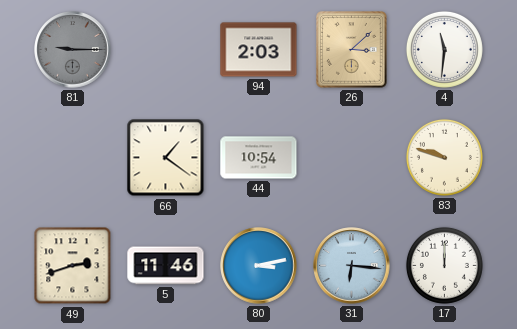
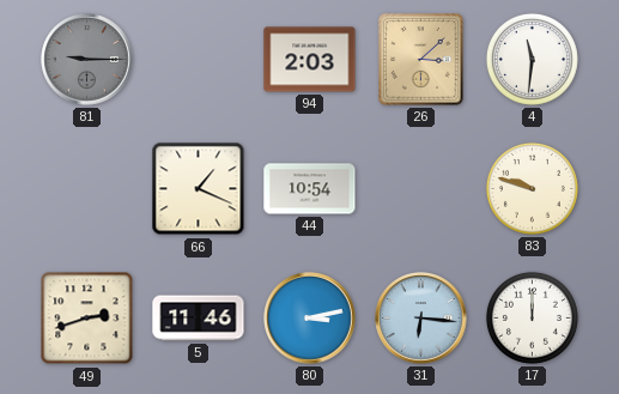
66: 1:21 -> 1:19
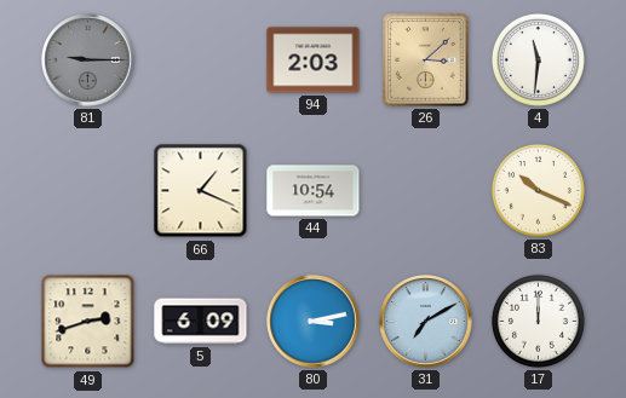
83: 9:48 -> 10:19
5: 11:46 -> 6:09
31: 6:16 -> 7:10
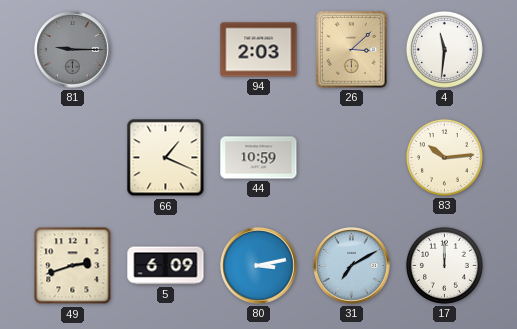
44: 10:54 -> 10:59
83: 10:19 -> 10:14
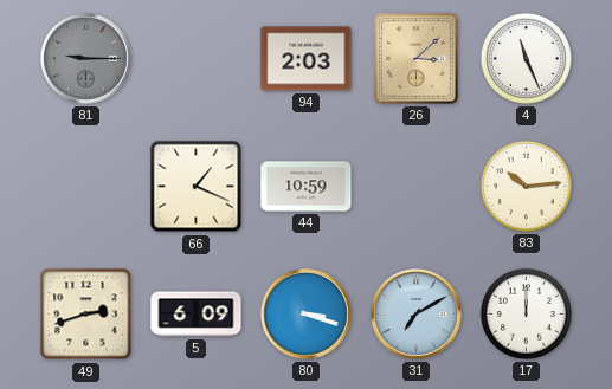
4: 11:31 -> 11:26
80: 3:13 -> 3:18
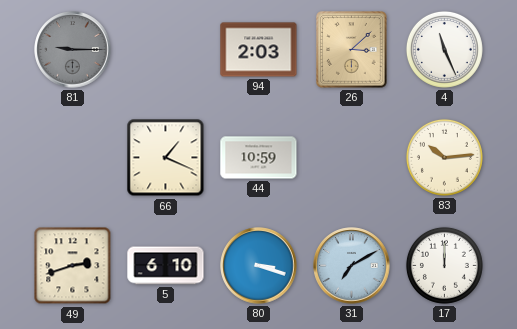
5: 6:09 -> 6:10
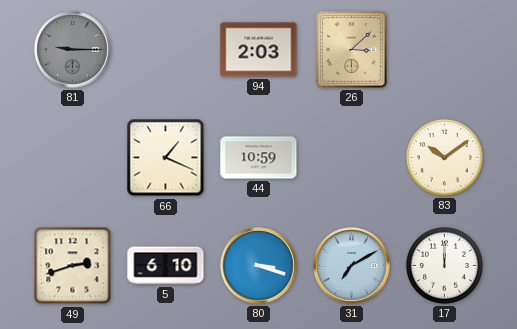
4: 11:26 -> none
83: 10:14 -> 10:09
